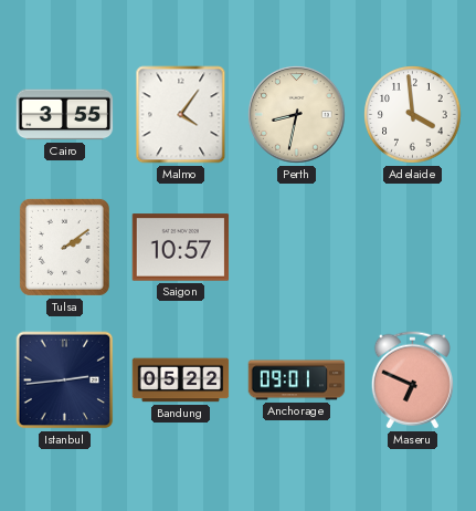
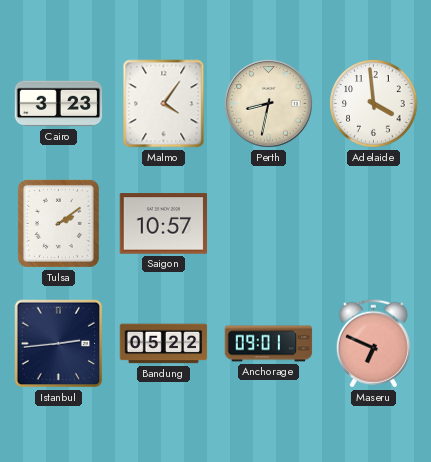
Cairo: 3:55 -> 3:23
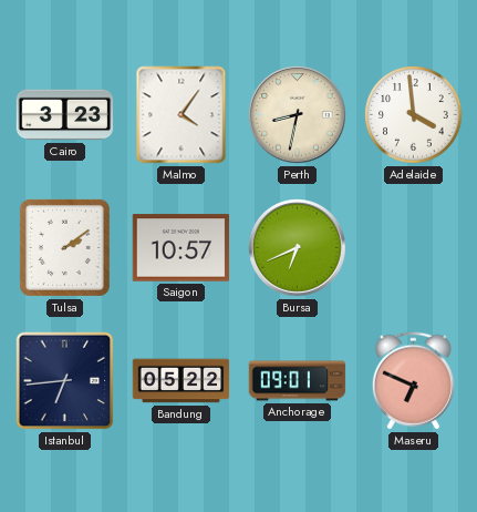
Bursa: none -> 6:41
Istanbul: 2:44 -> 6:44
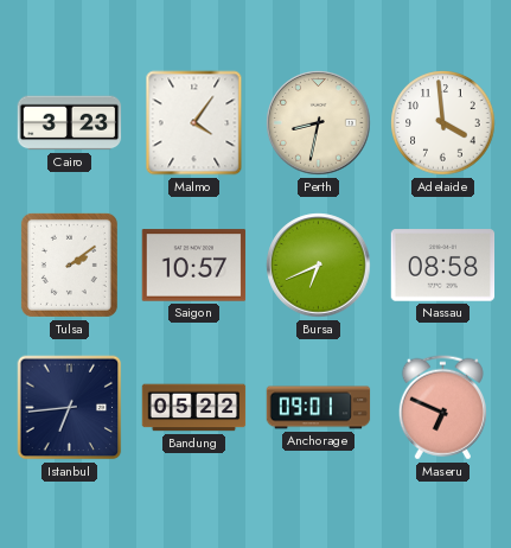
Nassau: none -> 08:58
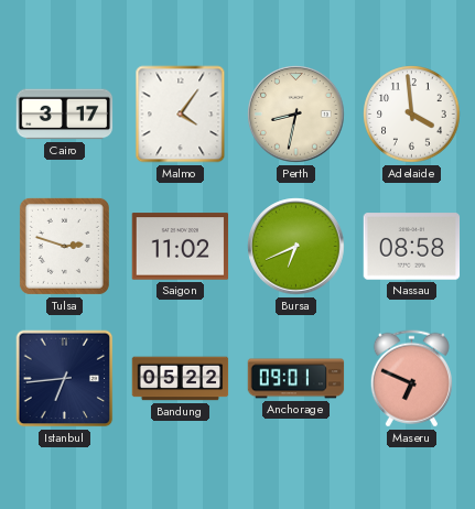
Cairo: 3:23 -> 3:17
Tulsa: 2:09 -> 2:48
Saigon: 10:57 -> 11:02
